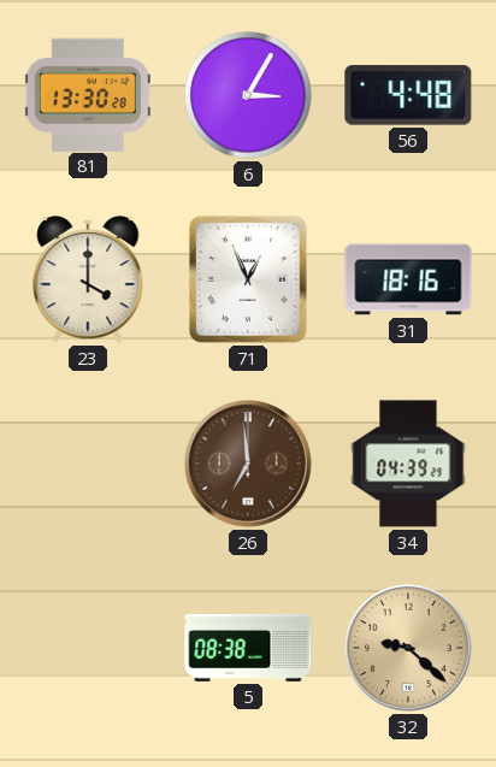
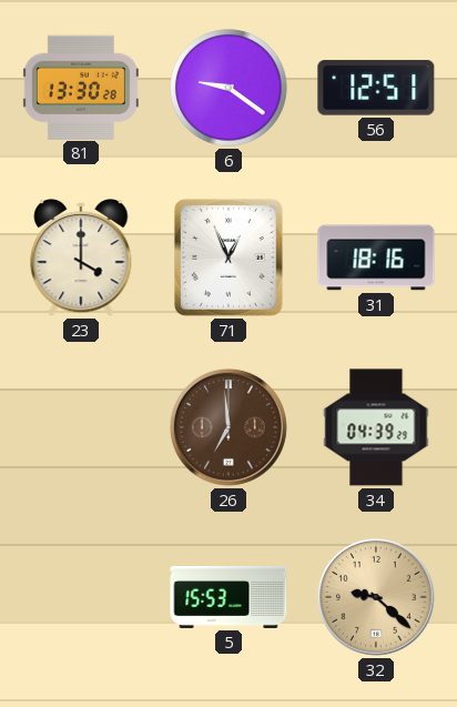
6: 3:05 -> 9:21
56: 4:48 -> 12:51
5: 08:38 -> 15:53
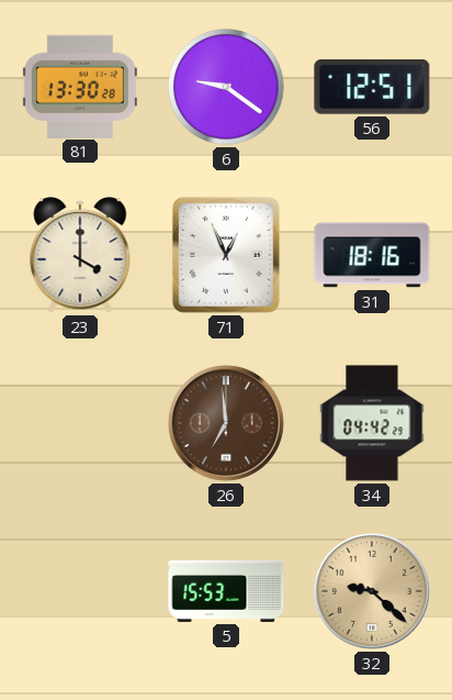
34: 04:39 -> 04:42
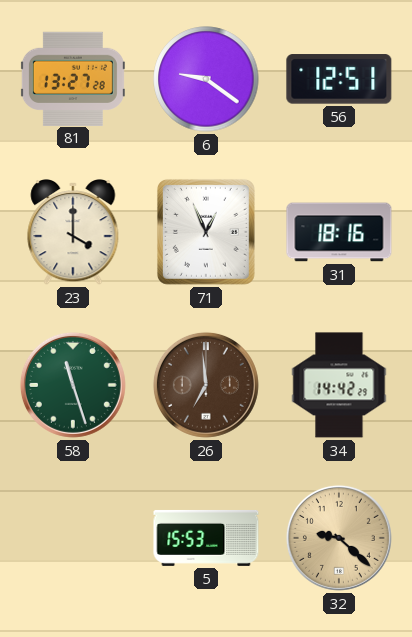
81: 13:30 -> 13:27
58: none -> 11:27
34: 04:42 -> 14:42
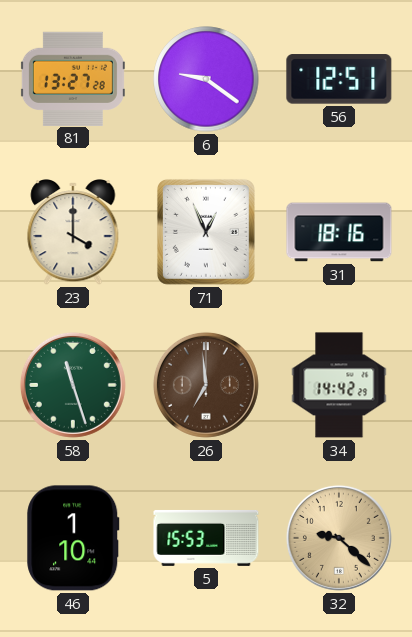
46: none -> 1:10
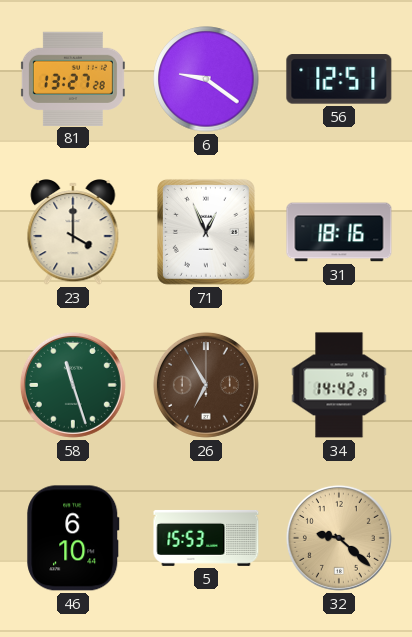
26: 6:59 -> 6:55
46: 1:10 -> 6:10
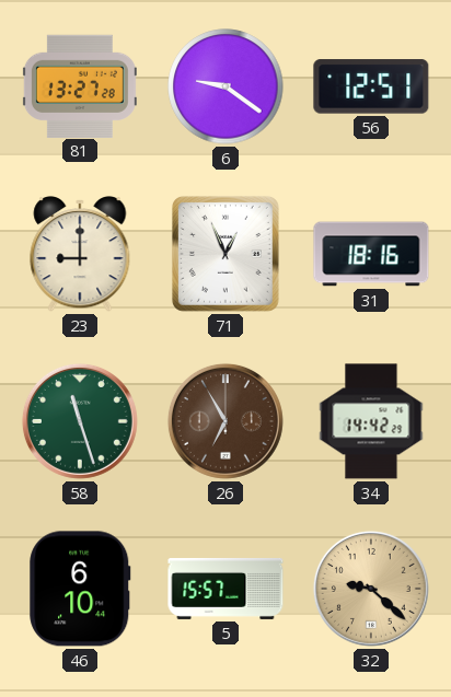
23: 4:00 -> 9:00
5: 15:53 -> 15:57
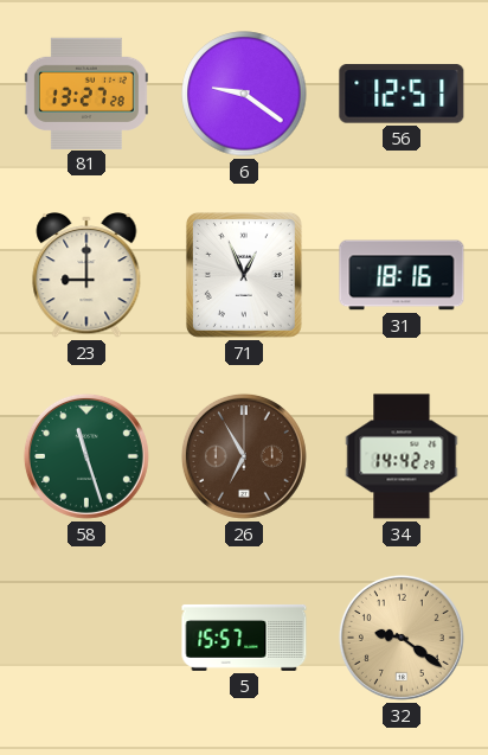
46: 6:10 -> none
32: 9:22 -> 9:21
